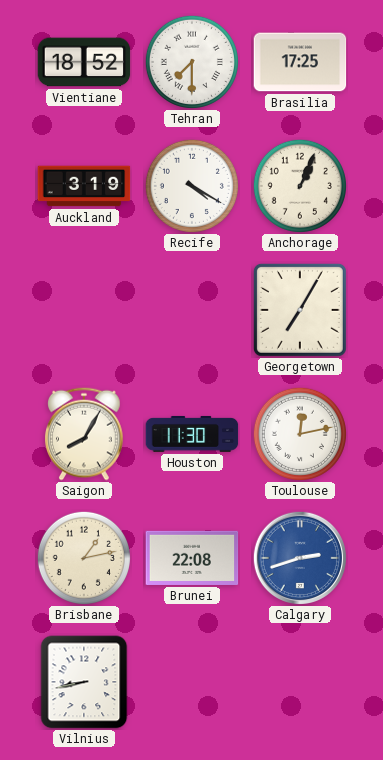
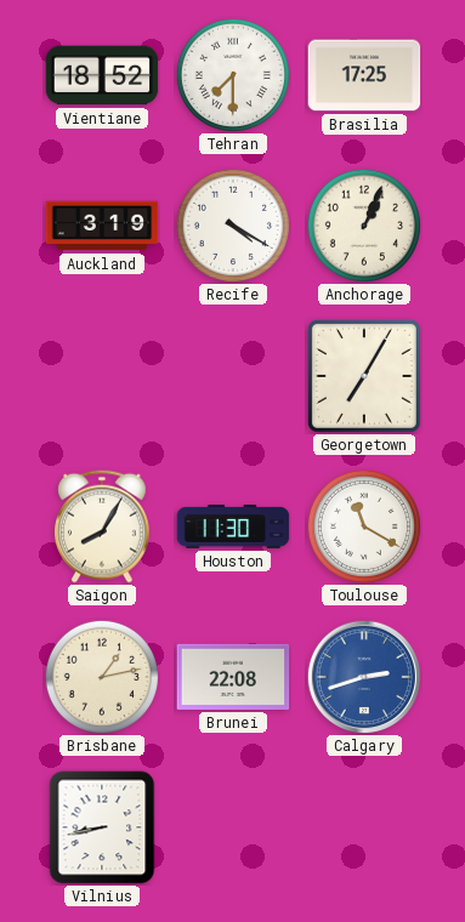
Toulouse: 12:13 -> 11:20
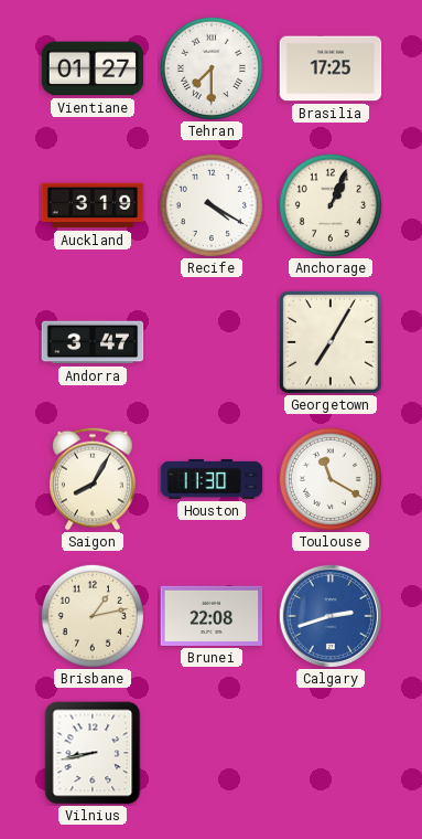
Vientiane: 18:52 -> 01:27
Andorra: none -> 3:47
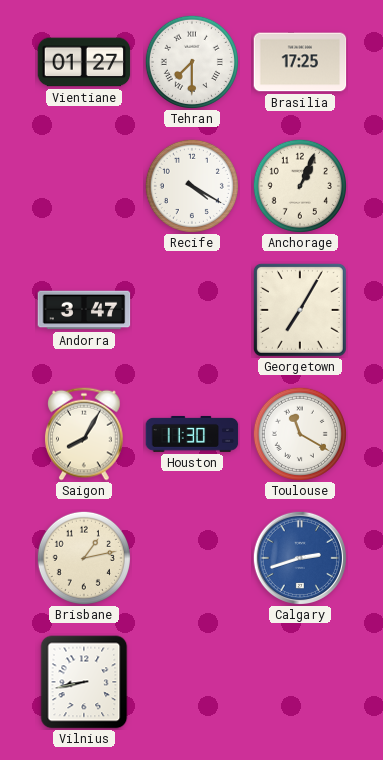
Auckland: 3:19 -> none
Brunei: 22:08 -> none
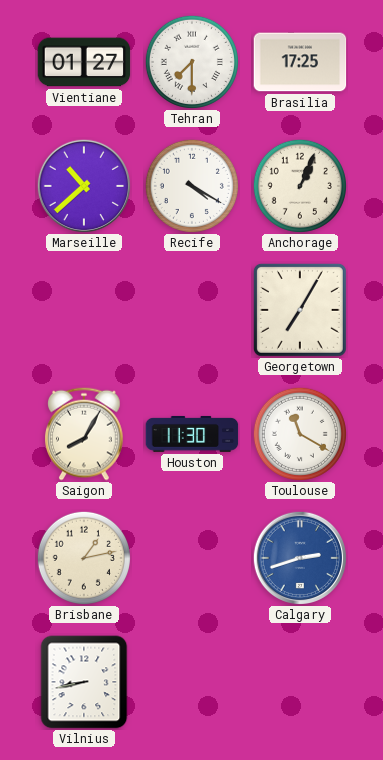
Marseille: none -> 10:38
Andorra: 3:47 -> none
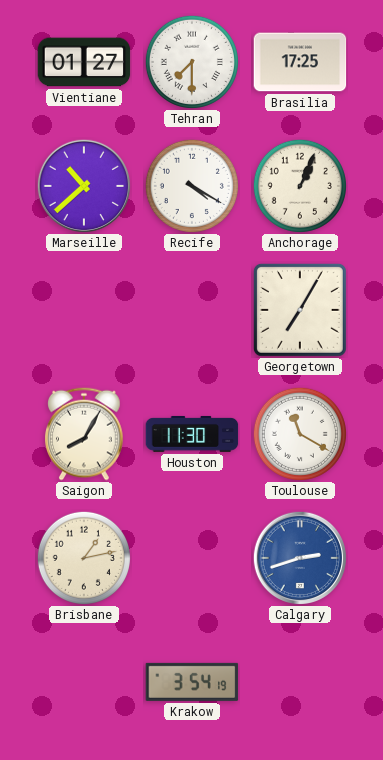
Vilnius: 8:43 -> none
Krakow: none -> 3:54
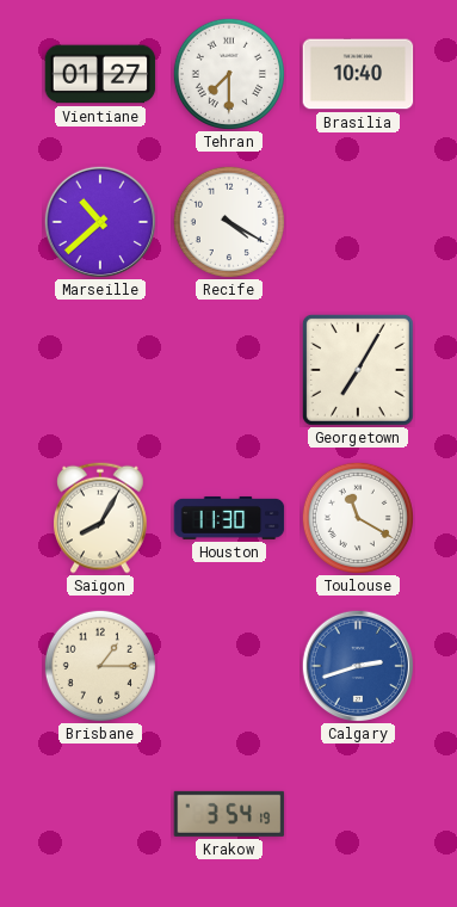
Brasilia: 17:25 -> 10:40
Anchorage: 1:04 -> none
Brisbane: 1:13 -> 1:15
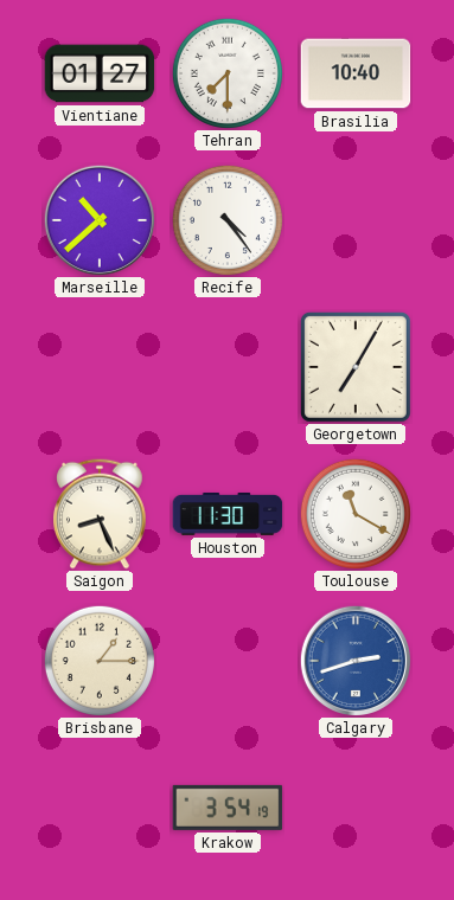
Recife: 4:20 -> 4:24
Saigon: 8:05 -> 8:26
